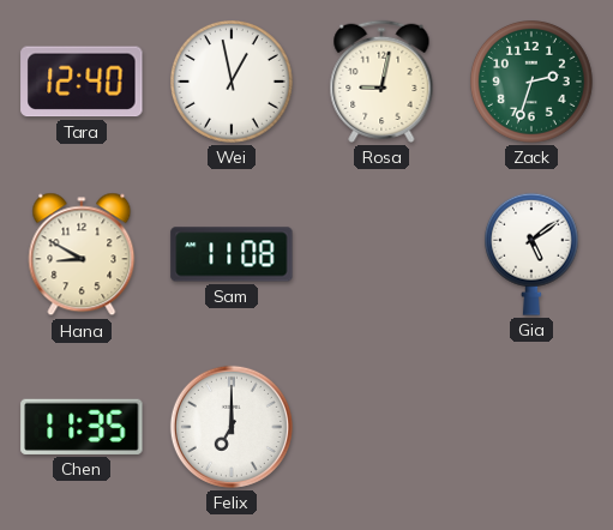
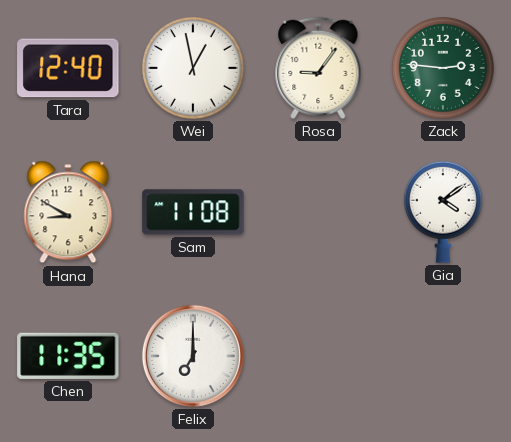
Rosa: 9:02 -> 9:06
Zack: 2:33 -> 2:46
Gia: 5:09 -> 4:09
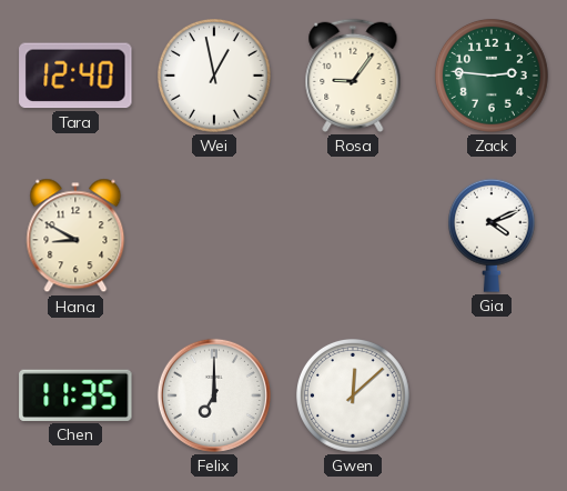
Sam: 11:08 -> none
Gia: 4:09 -> 4:11
Gwen: none -> 12:08
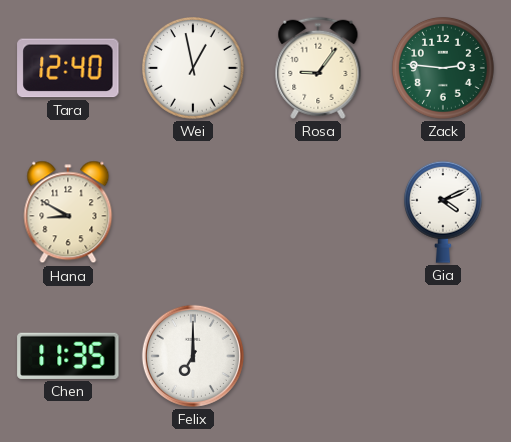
Gwen: 12:08 -> none
